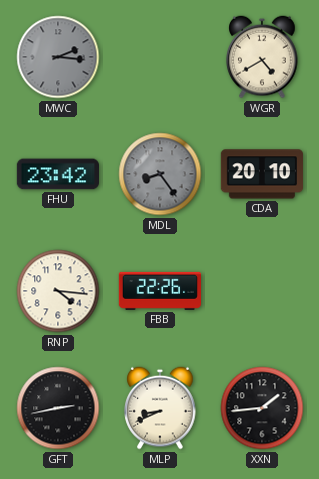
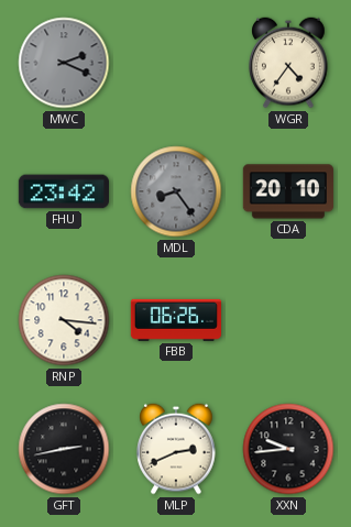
MWC: 2:16 -> 2:19
WGR: 4:40 -> 4:36
FBB: 22:26 -> 06:26
MLP: 8:41 -> 2:41
XXN: 1:44 -> 9:44
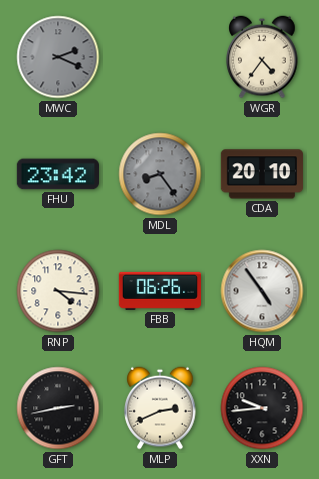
HQM: none -> 4:54
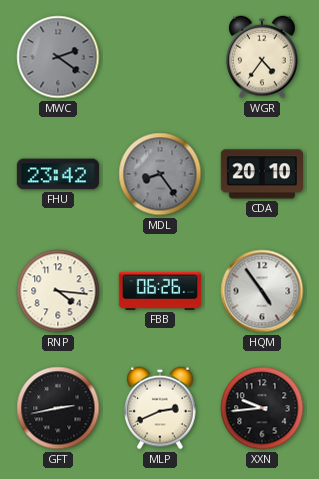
MWC: 2:19 -> 2:21
